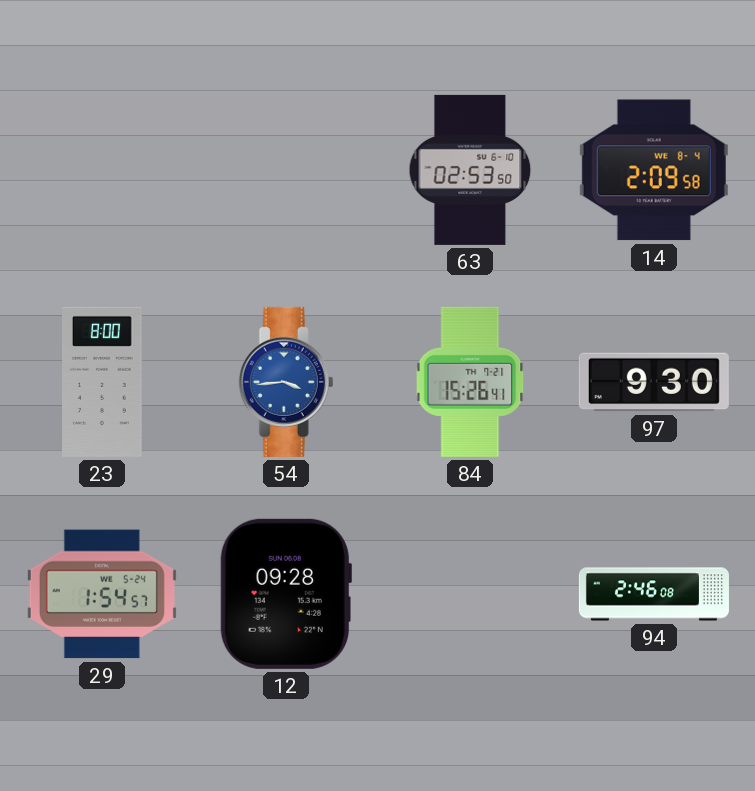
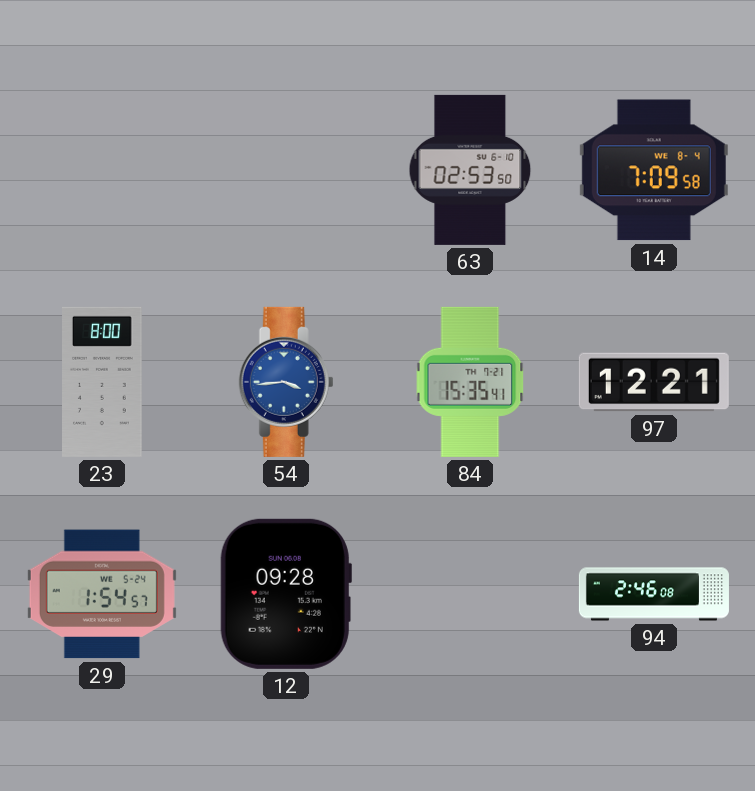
14: 2:09 -> 7:09
84: 15:26 -> 15:35
97: 9:30 -> 12:21
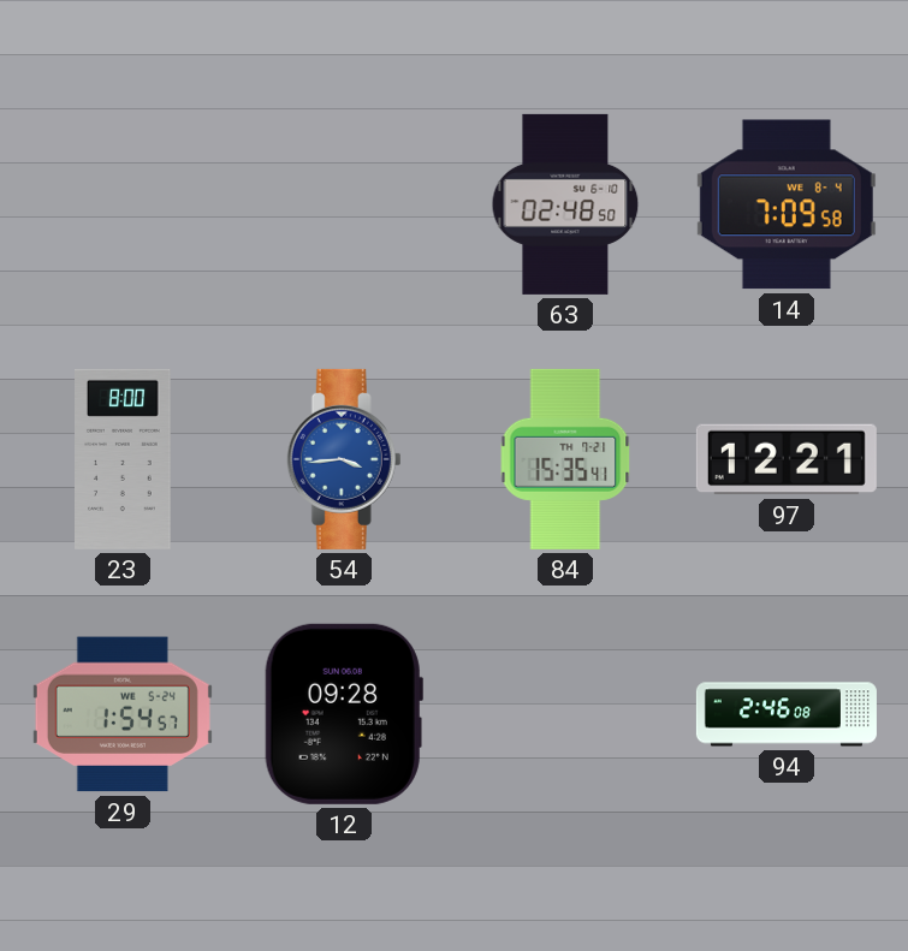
63: 02:53 -> 02:48
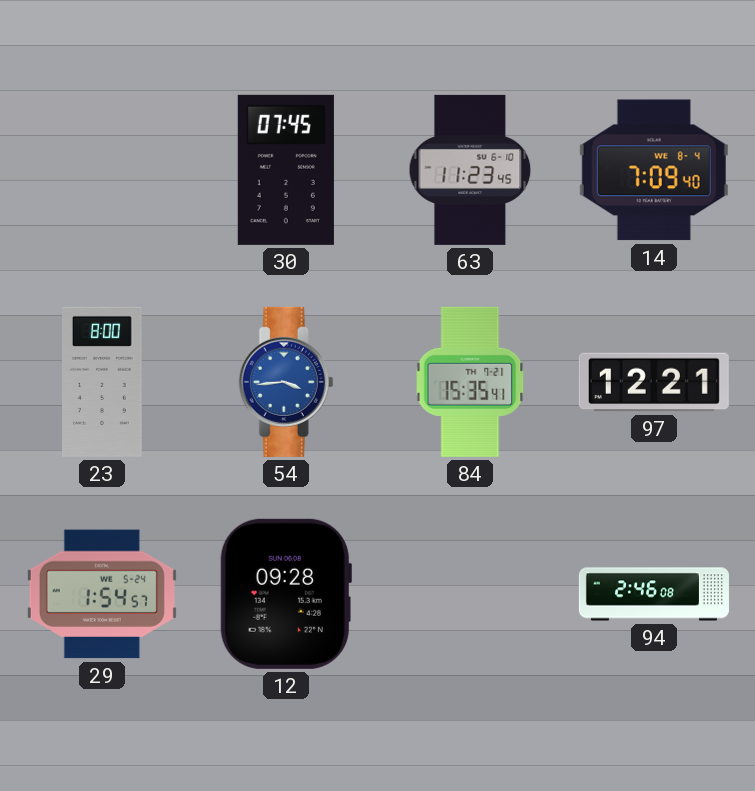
30: none -> 07:45
63: 02:48 -> 11:23
14: 7:09:58 -> 7:09:40
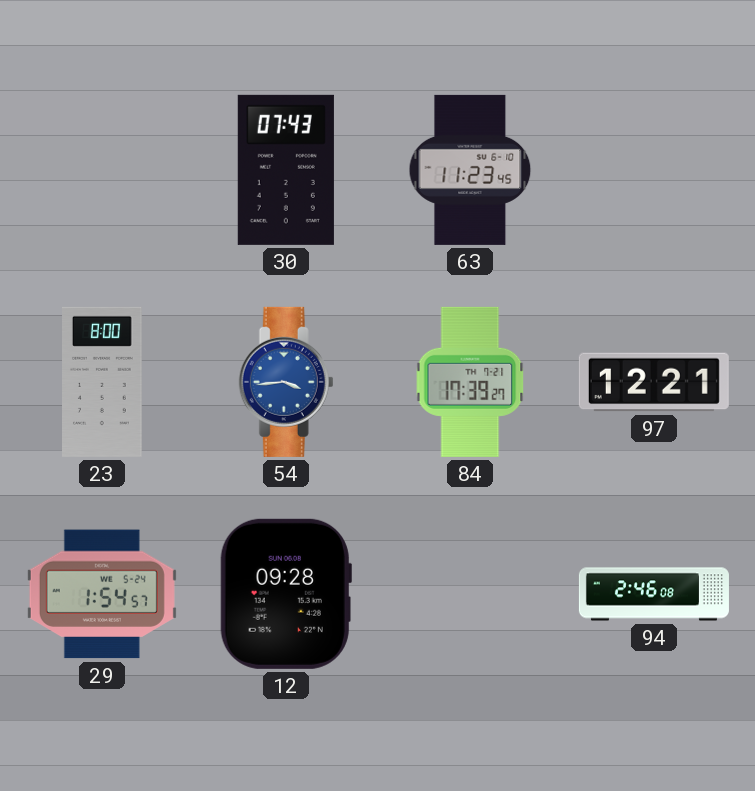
30: 07:45 -> 07:43
14: 7:09 -> none
84: 15:35 -> 17:39
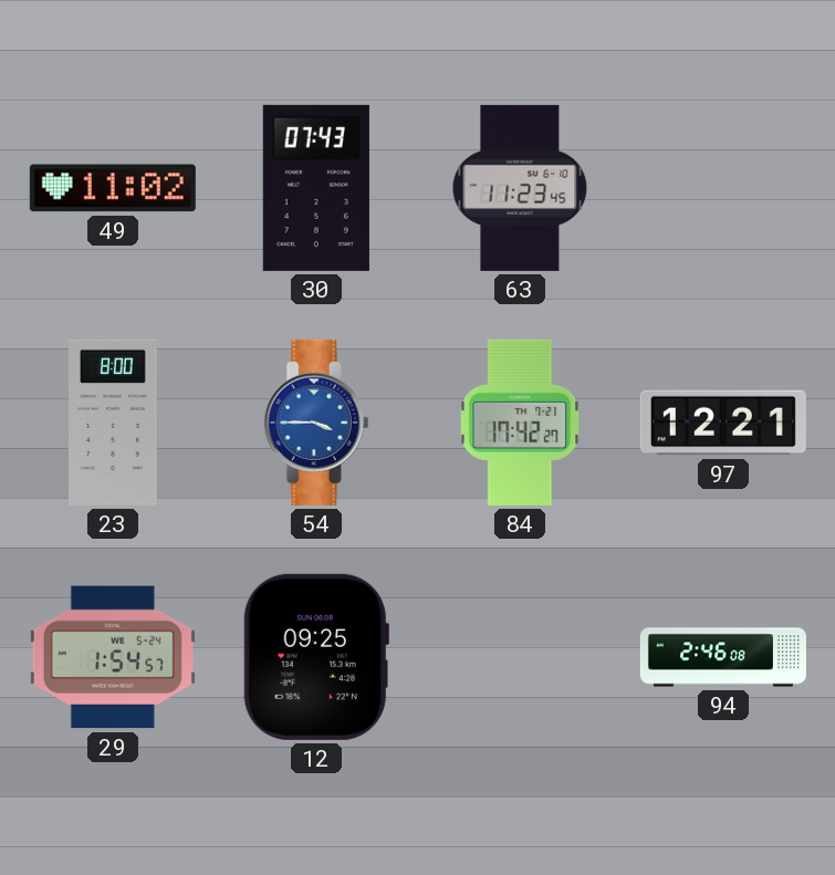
49: none -> 11:02
54: 3:44 -> 3:45
84: 17:39 -> 17:42
12: 09:28 -> 09:25
